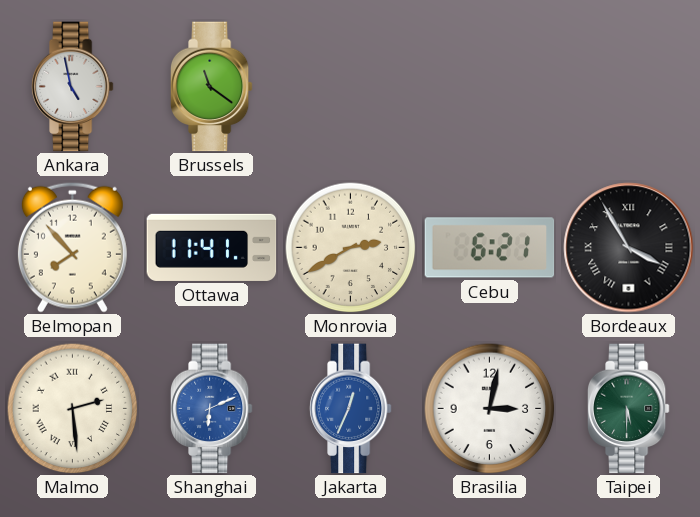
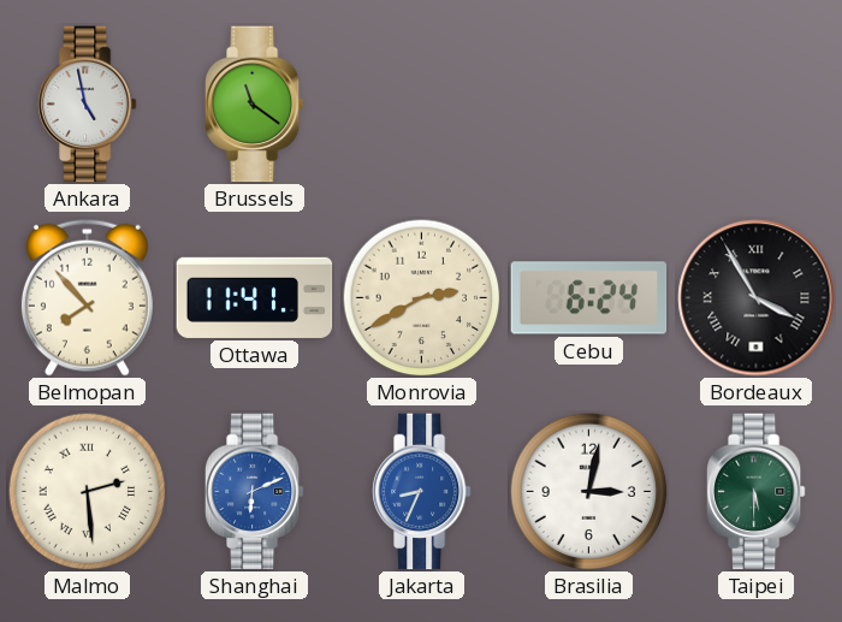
Cebu: 6:21 -> 6:24
Jakarta: 12:34 -> 8:34
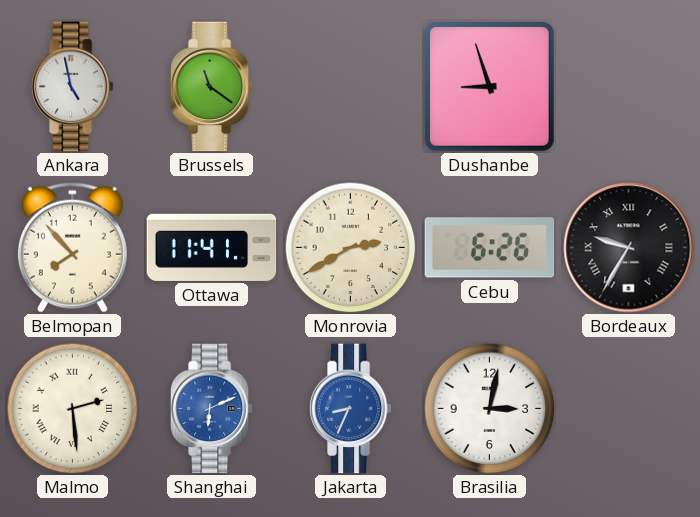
Dushanbe: none -> 8:57
Cebu: 6:24 -> 6:26
Bordeaux: 3:55 -> 9:35
Taipei: 5:30 -> none
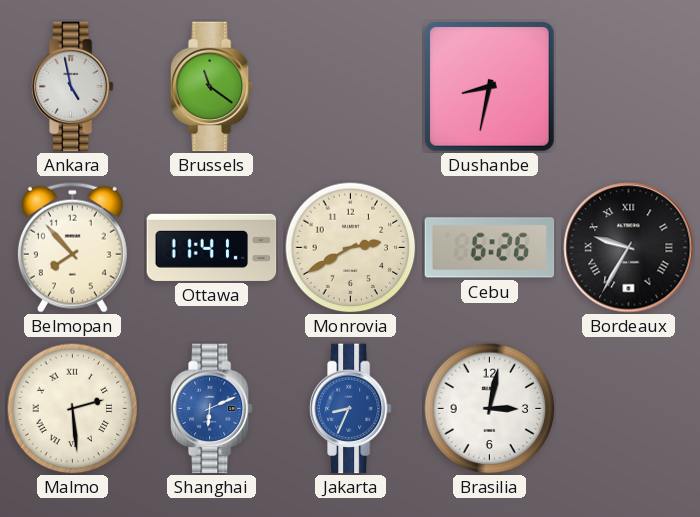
Dushanbe: 8:57 -> 8:32
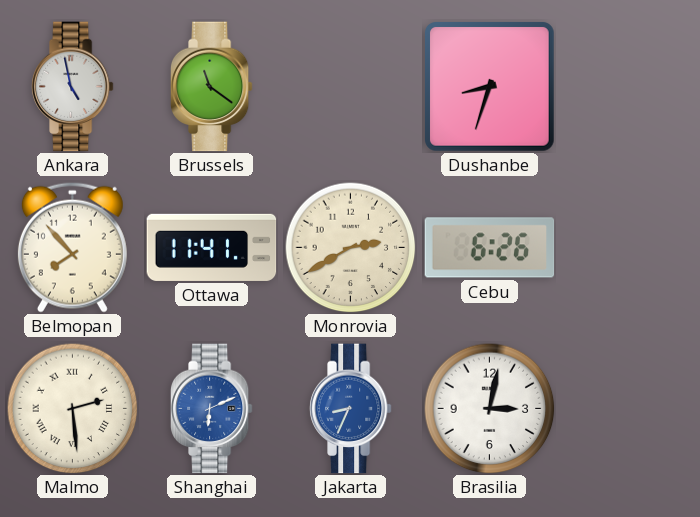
Dushanbe: 8:32 -> 8:33
Bordeaux: 9:35 -> none
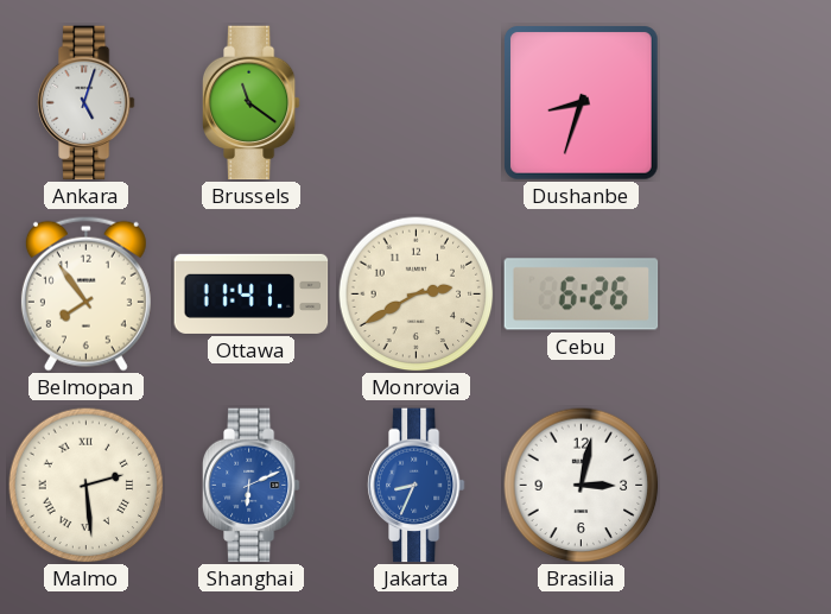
Ankara: 4:58 -> 5:03
Belmopan: 7:53 -> 7:54
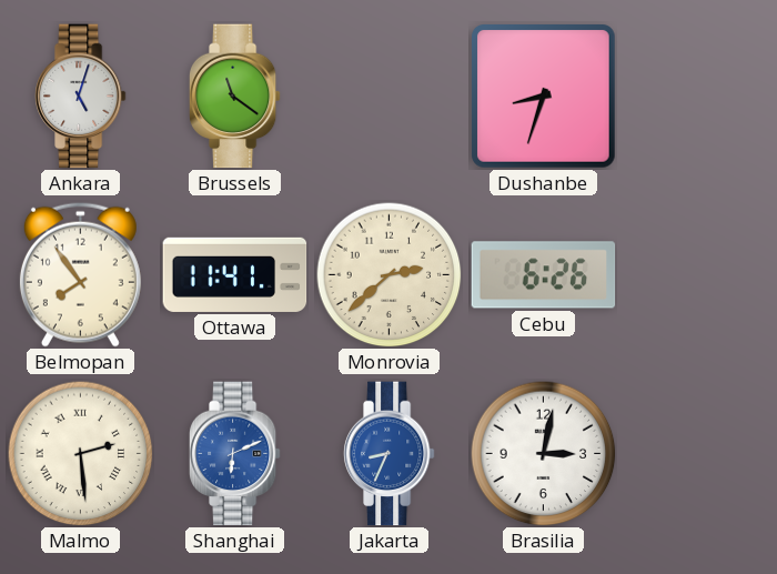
Monrovia: 2:40 -> 2:38
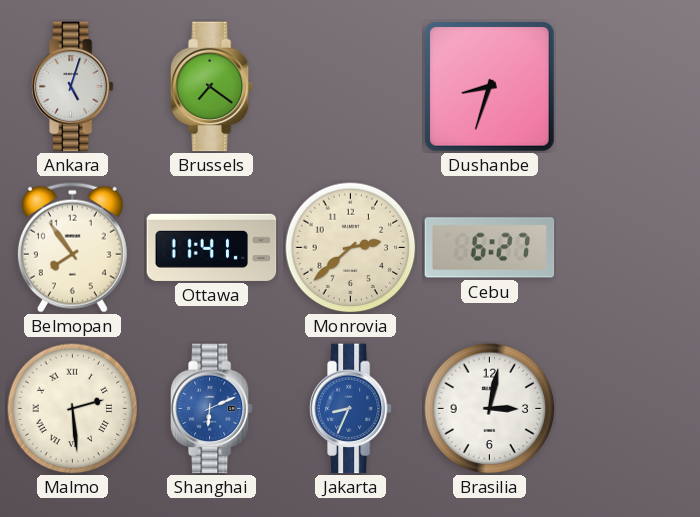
Brussels: 11:21 -> 7:21
Cebu: 6:26 -> 6:27
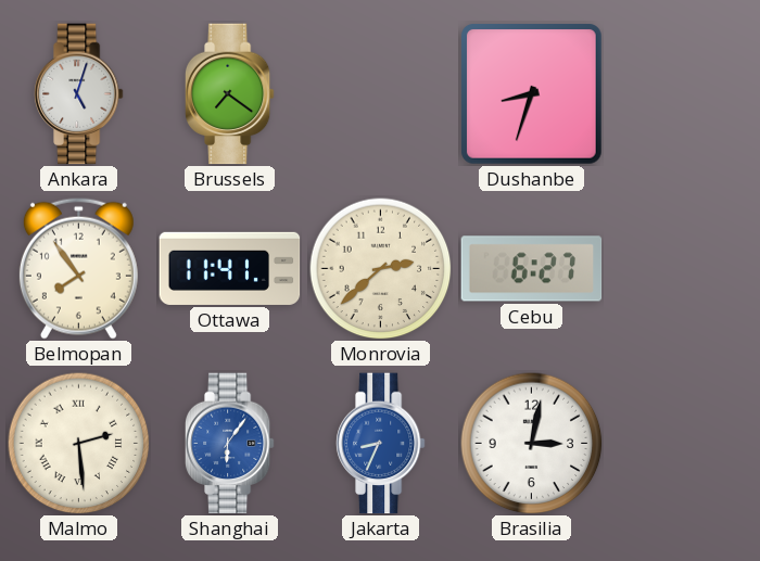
Shanghai: 6:11 -> 6:06
